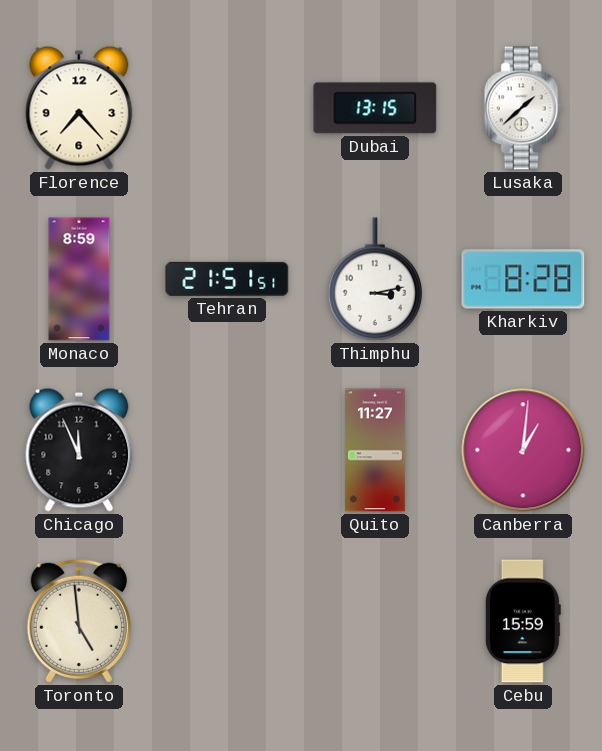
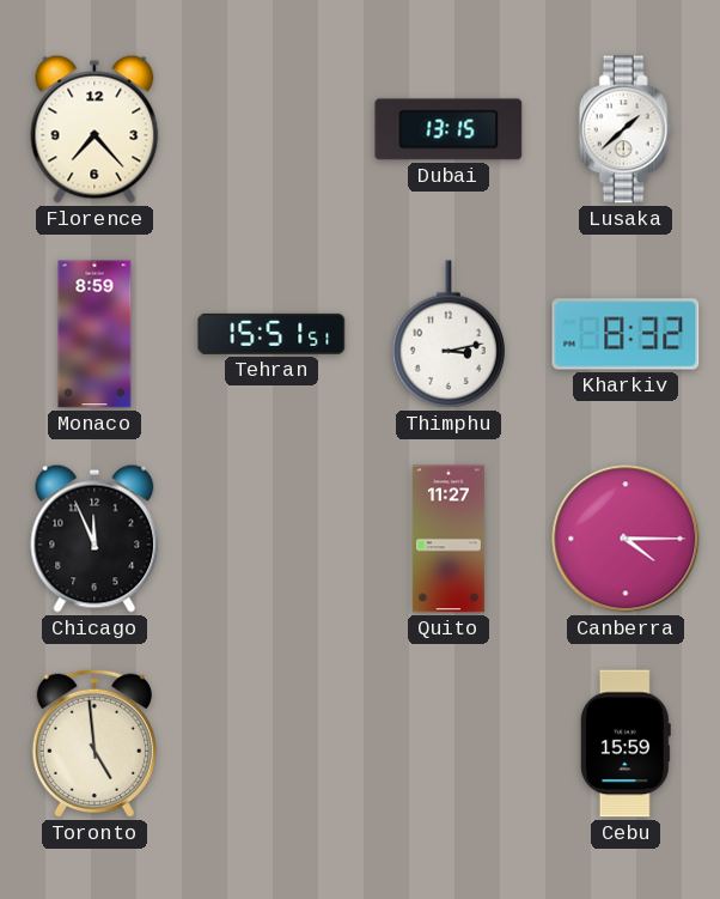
Tehran: 21:51 -> 15:51
Kharkiv: 8:28 -> 8:32
Canberra: 1:01 -> 4:15
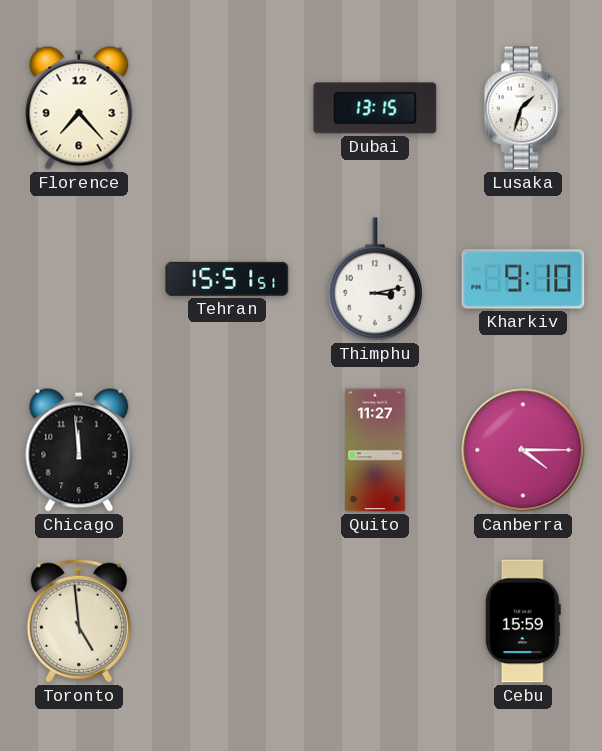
Lusaka: 1:38 -> 1:33
Monaco: 8:59 -> none
Kharkiv: 8:32 -> 9:10
Chicago: 11:56 -> 11:59
